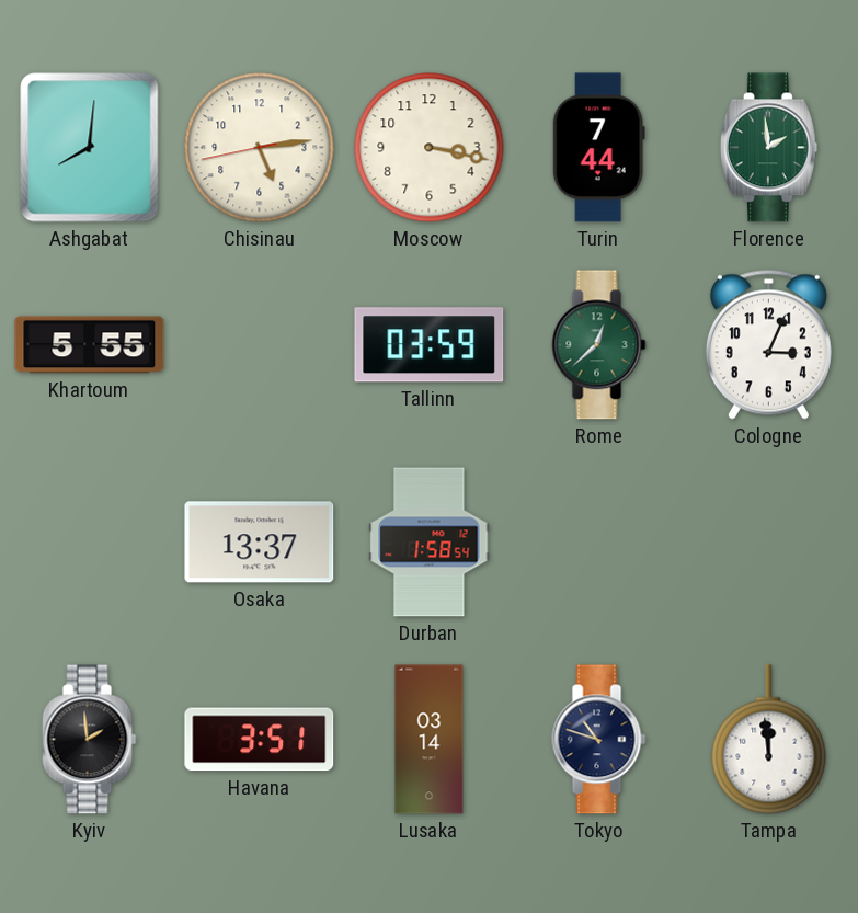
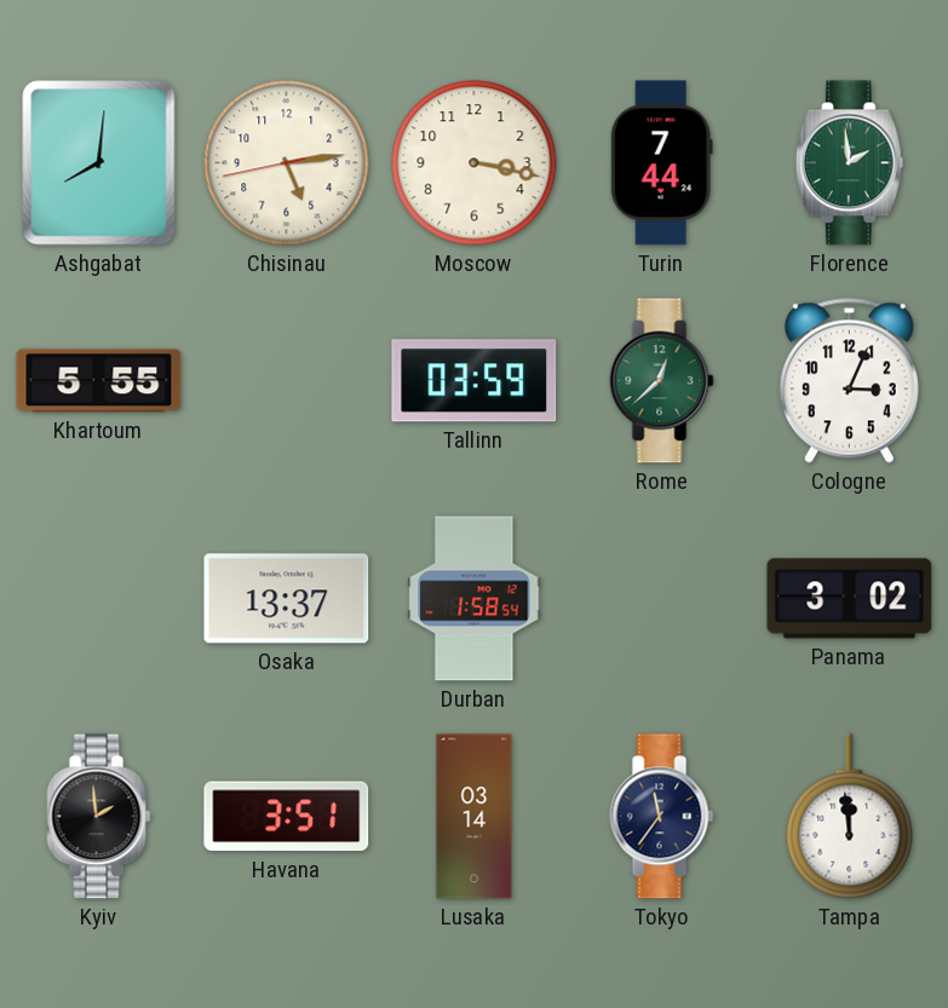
Panama: none -> 3:02
Tokyo: 10:48 -> 11:36
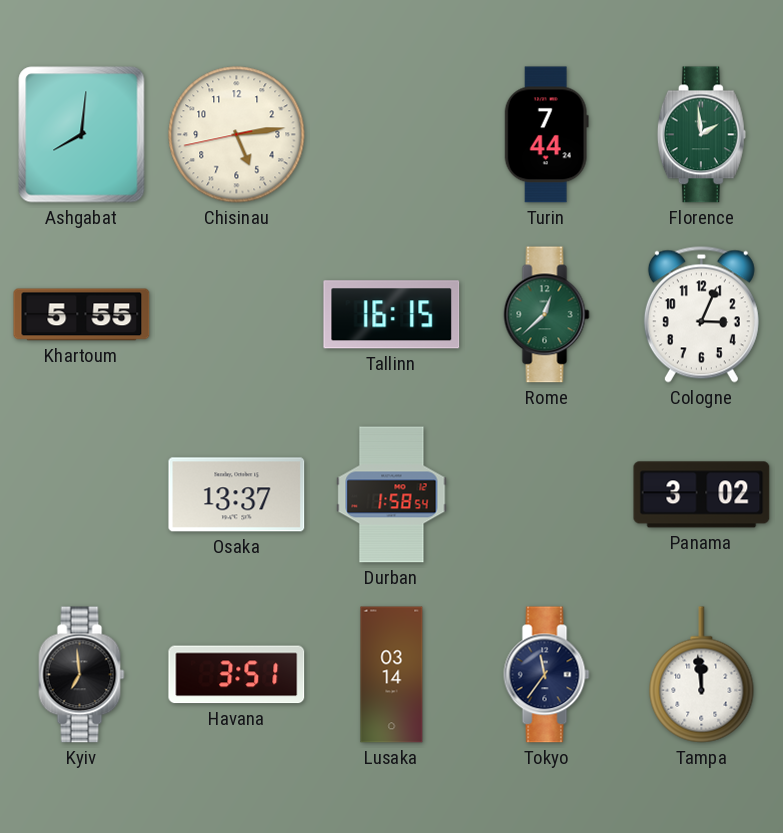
Moscow: 3:17 -> none
Tallinn: 03:59 -> 16:15
Kyiv: 1:59 -> 6:59
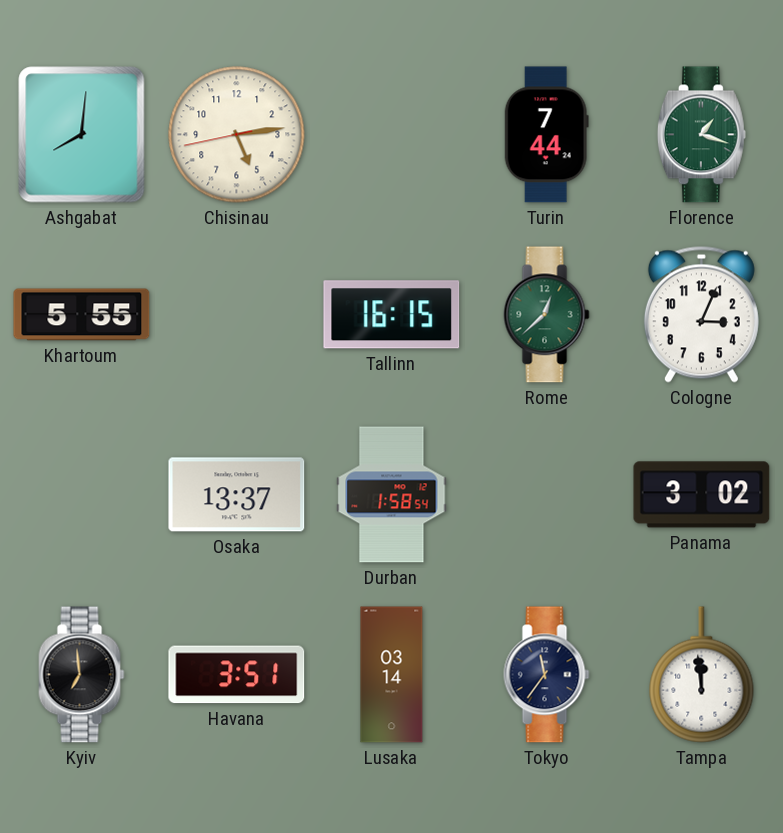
Florence: 1:59 -> 1:18
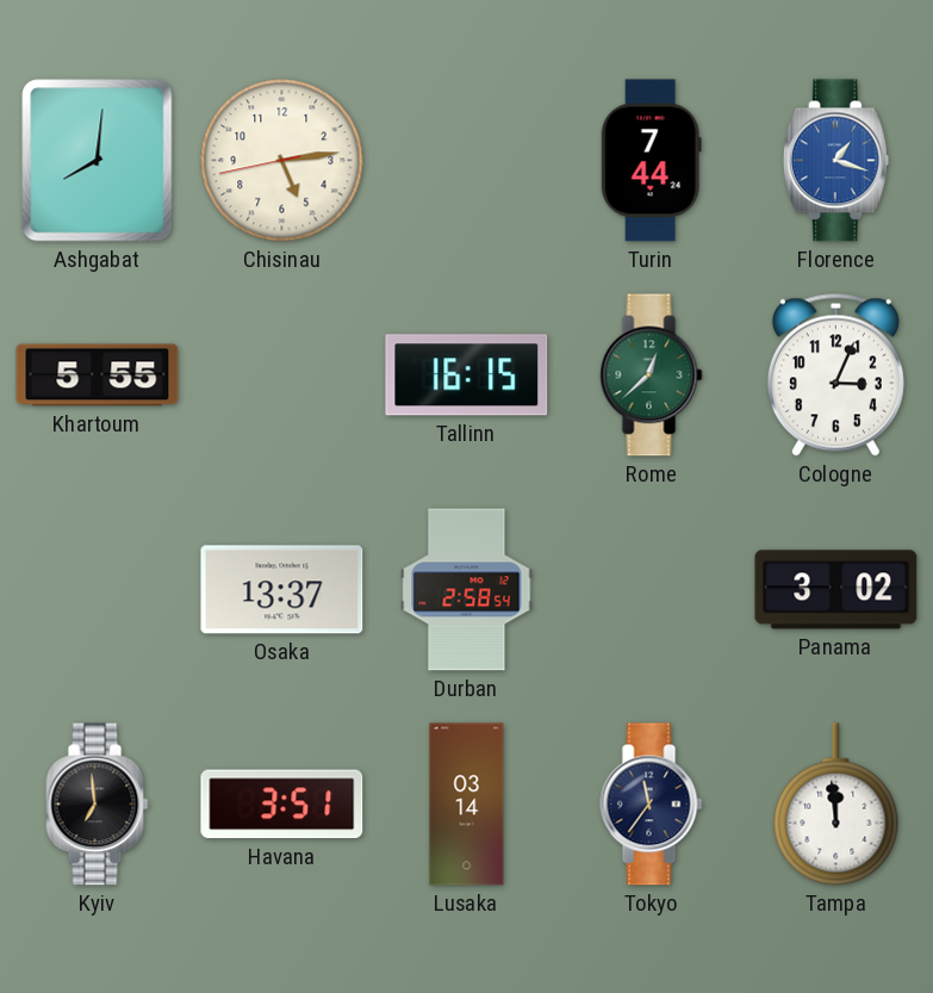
Florence dial: green -> blue
Durban: 1:58 -> 2:58
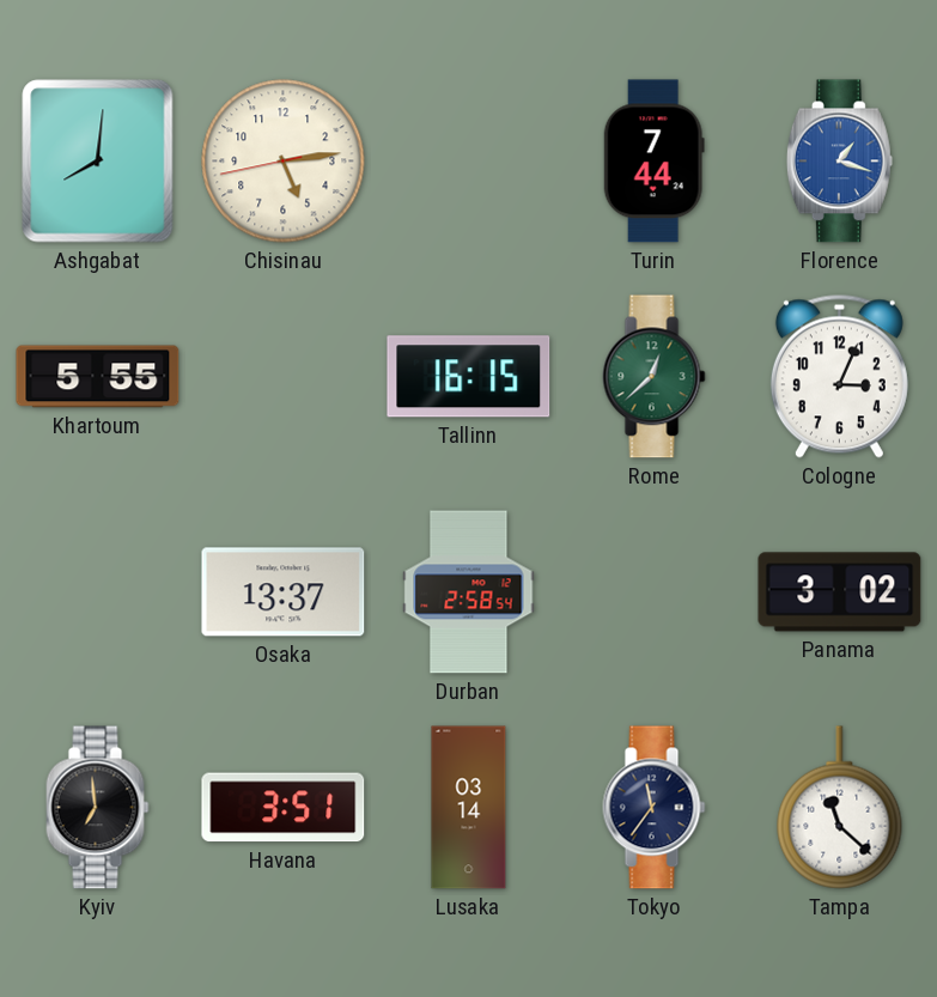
Tampa: 11:59 -> 11:22
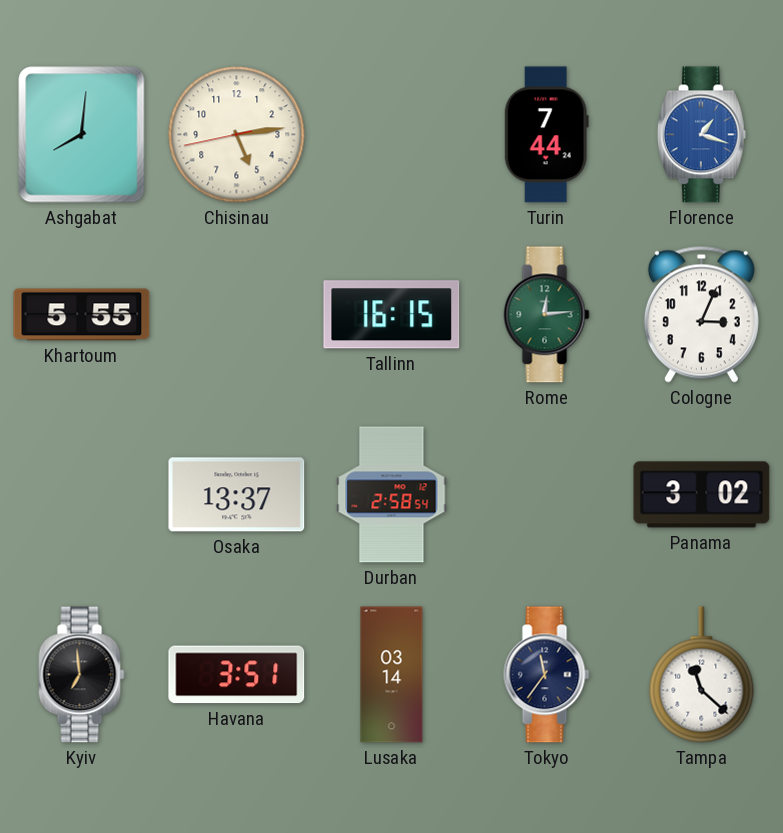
Rome: 12:38 -> 12:14
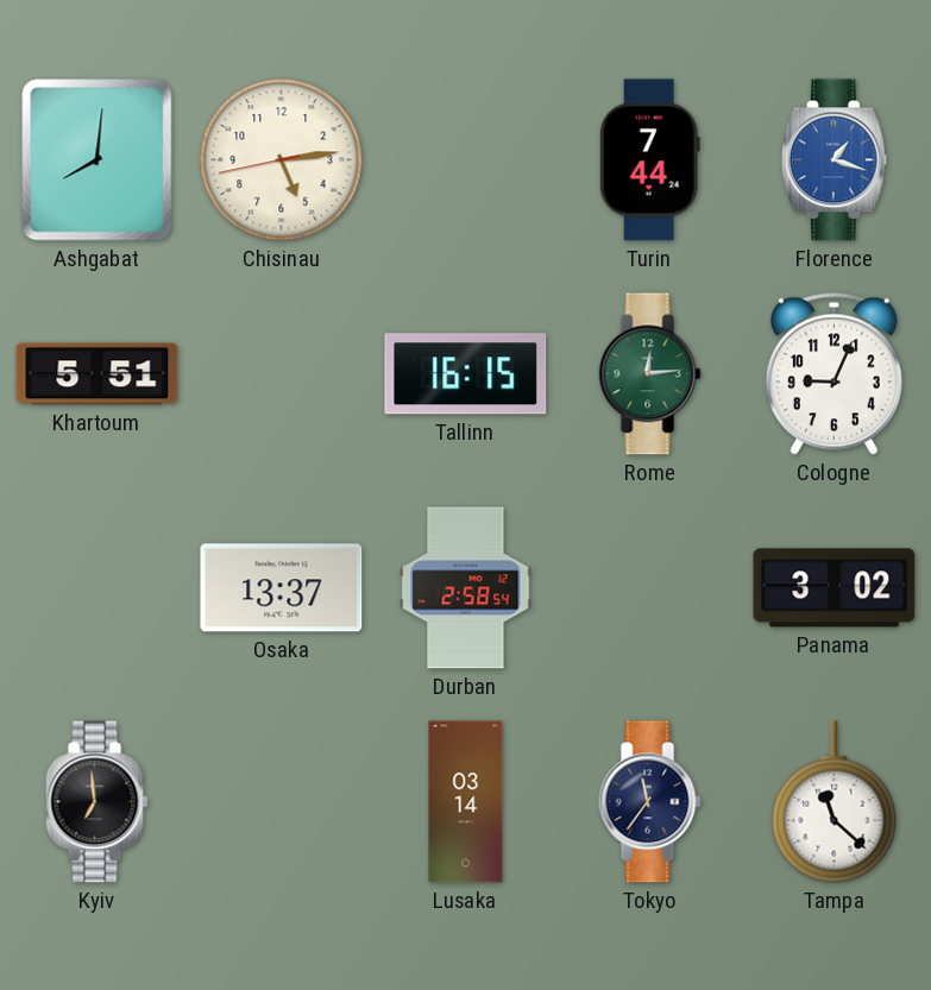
Khartoum: 5:55 -> 5:51
Cologne: 3:04 -> 9:04
Havana: 3:51 -> none
